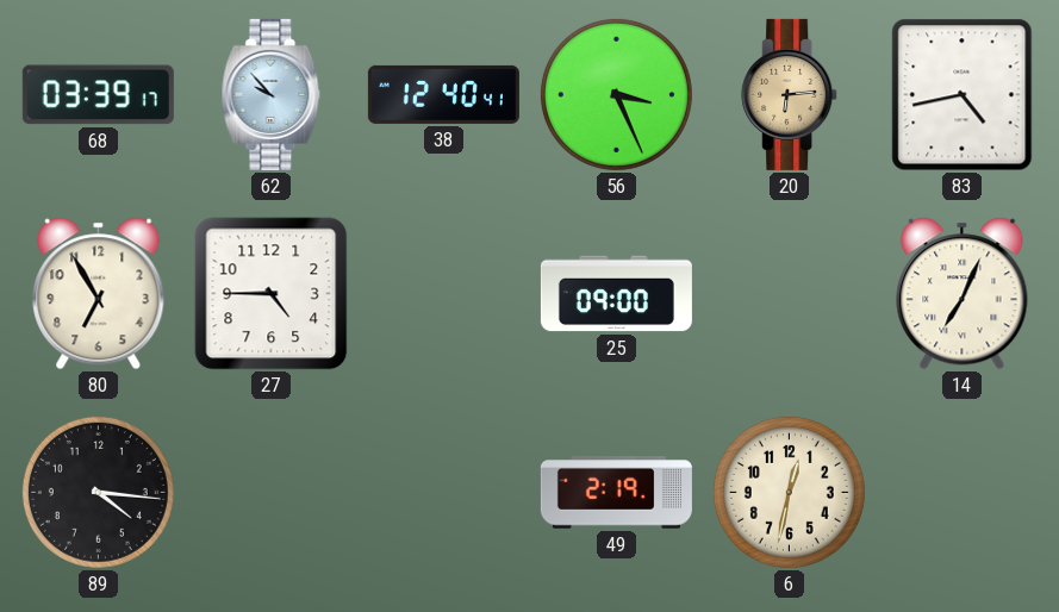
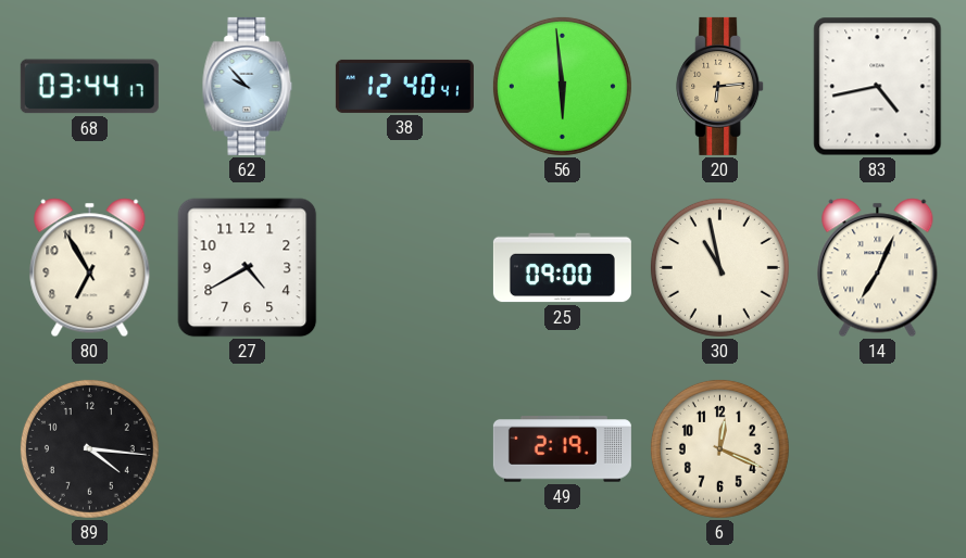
68: 03:39 -> 03:44
56: 3:26 -> 5:59
27: 4:45 -> 4:40
30: none -> 10:58
6: 12:32 -> 12:19
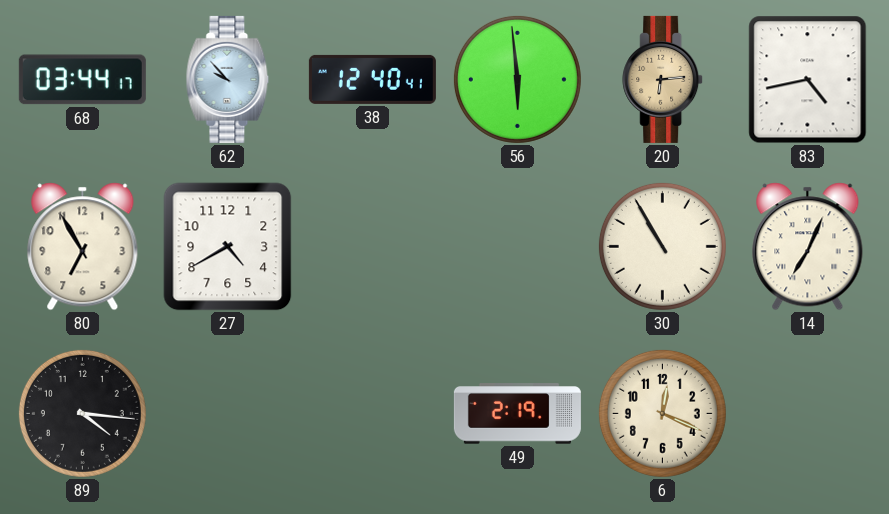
25: 09:00 -> none
30: 10:58 -> 10:55
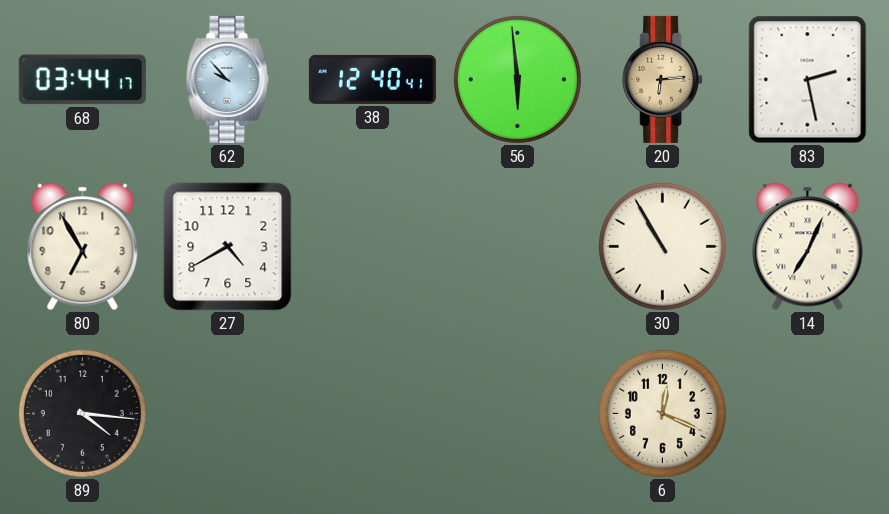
83: 4:43 -> 2:28
49: 2:19 -> none
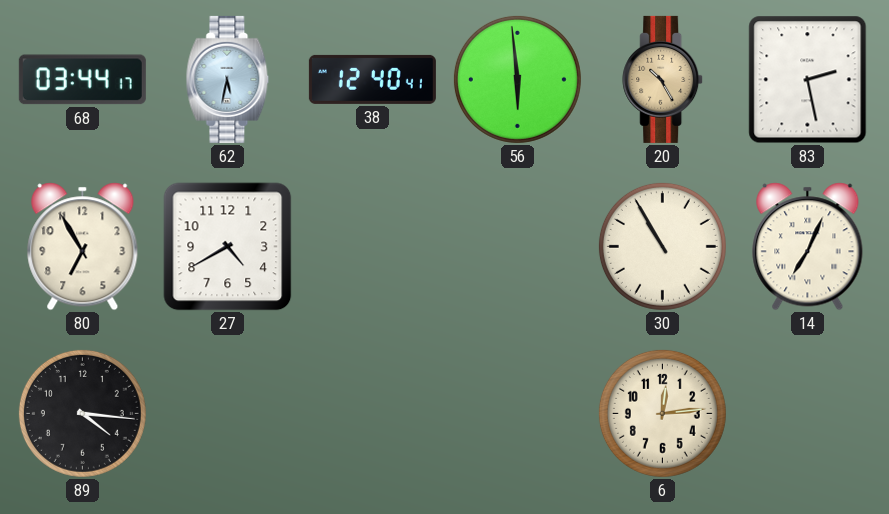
62: 9:53 -> 5:32
20: 6:14 -> 10:25
6: 12:19 -> 12:14
